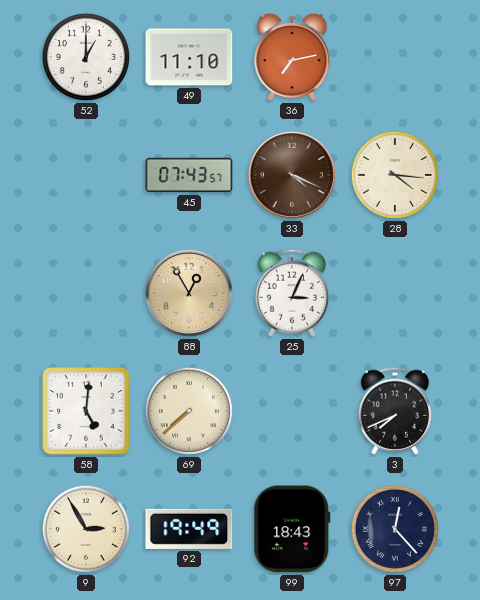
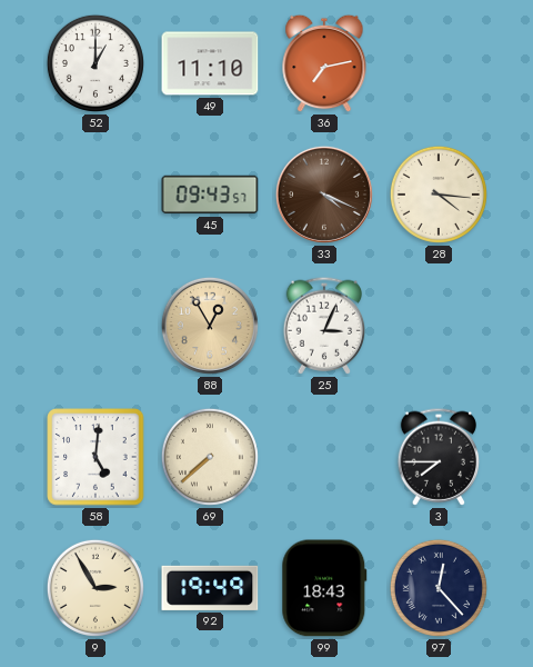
45: 07:43 -> 09:43
3: 7:41 -> 7:45
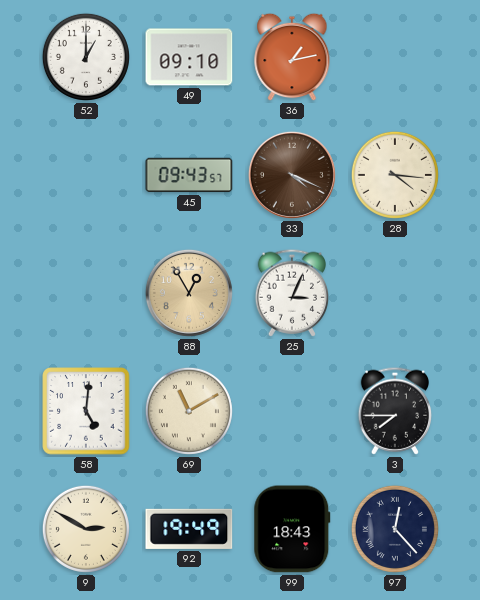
49: 11:10 -> 09:10
36: 7:13 -> 1:13
69: 7:38 -> 11:10
9: 2:55 -> 2:50
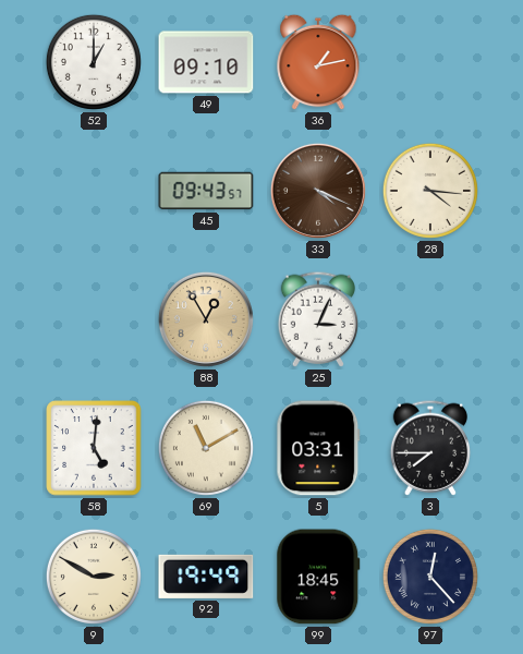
5: none -> 03:31
99: 18:43 -> 18:45
